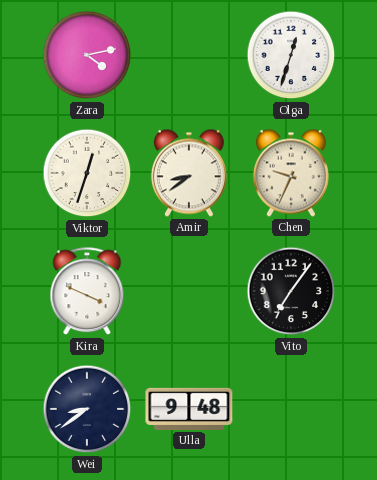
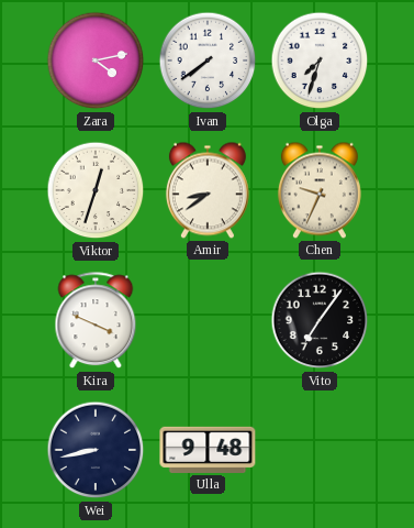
Ivan: none -> 7:39
Olga: 12:33 -> 7:33
Wei: 8:39 -> 8:43
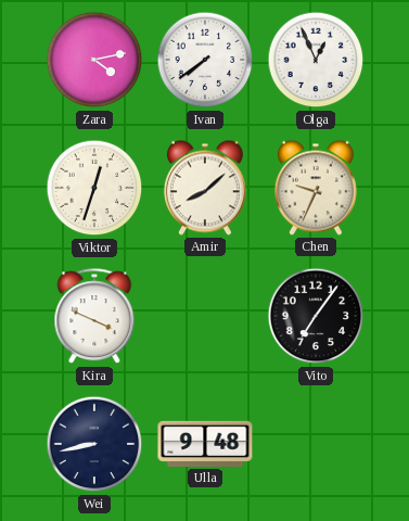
Olga: 7:33 -> 12:56
Amir: 8:39 -> 8:08
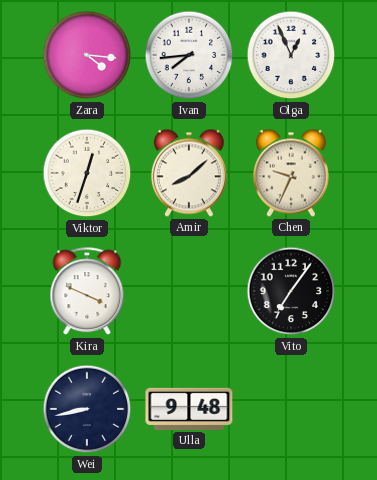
Zara: 4:13 -> 4:16
Ivan: 7:39 -> 7:44
